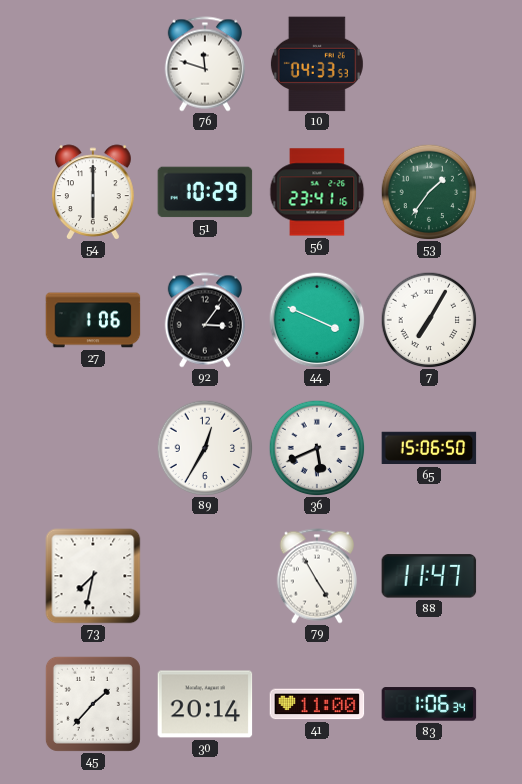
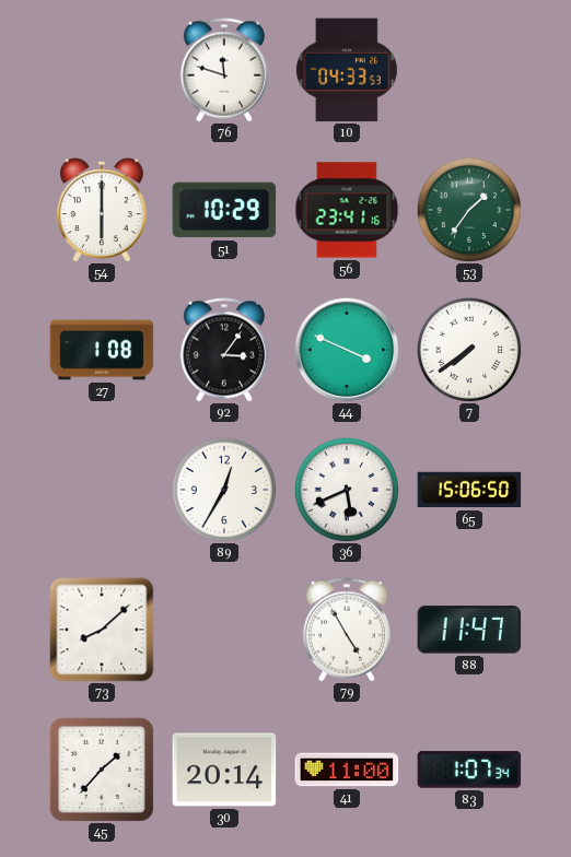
27: 1:06 -> 1:08
7: 7:05 -> 7:39
73: 7:32 -> 8:08
83: 1:06 -> 1:07
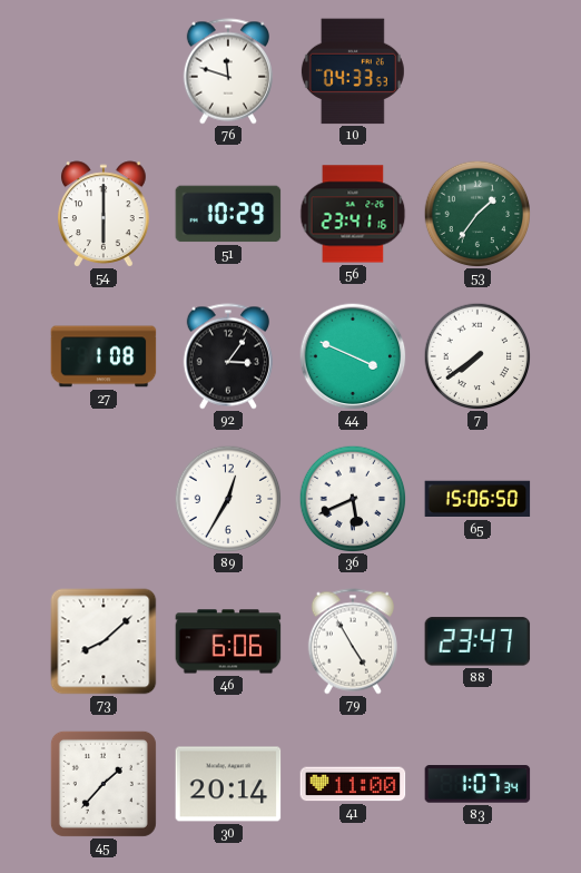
46: none -> 6:06
88: 11:47 -> 23:47
